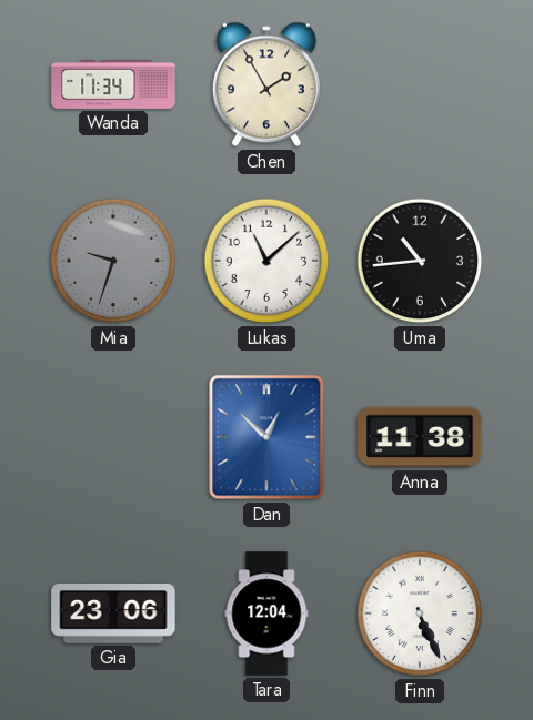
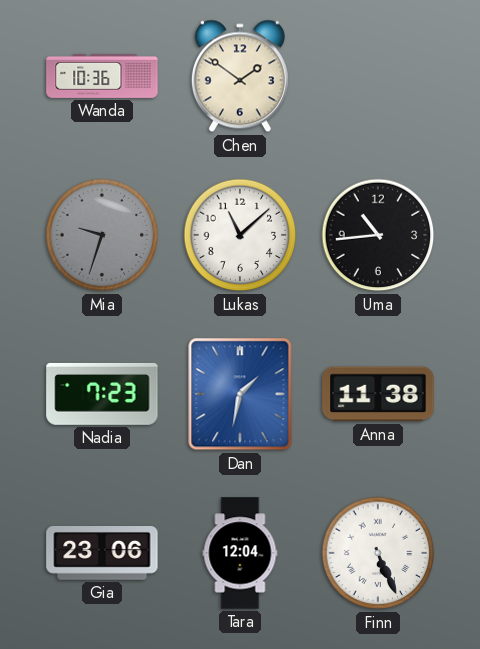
Wanda: 11:34 -> 10:36
Chen: 1:55 -> 1:51
Nadia: none -> 7:23
Dan: 12:52 -> 1:32
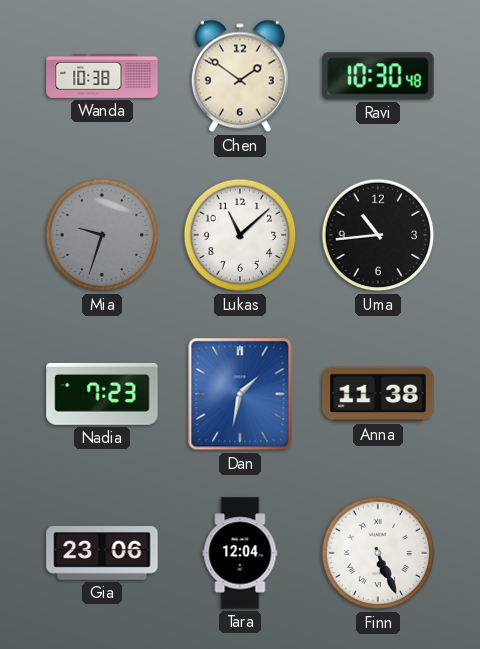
Wanda: 10:36 -> 10:38
Ravi: none -> 10:30
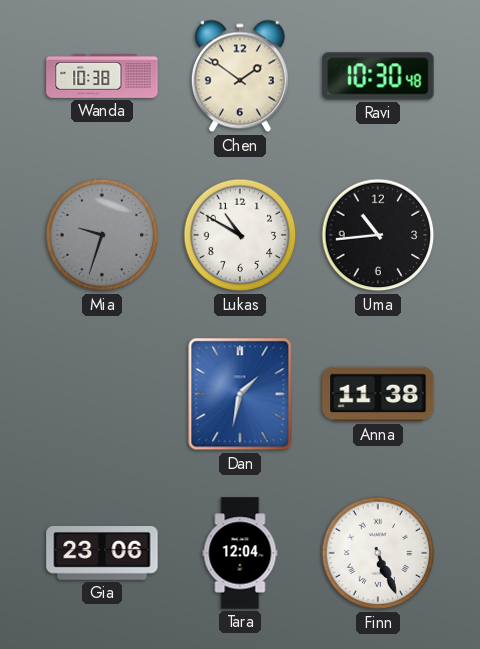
Lukas: 11:08 -> 10:50
Nadia: 7:23 -> none
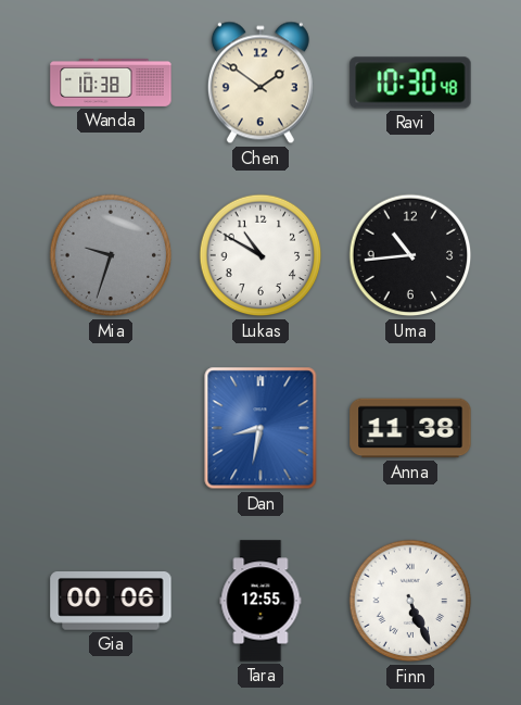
Dan: 1:32 -> 8:32
Gia: 23:06 -> 00:06
Tara: 12:04 -> 12:55
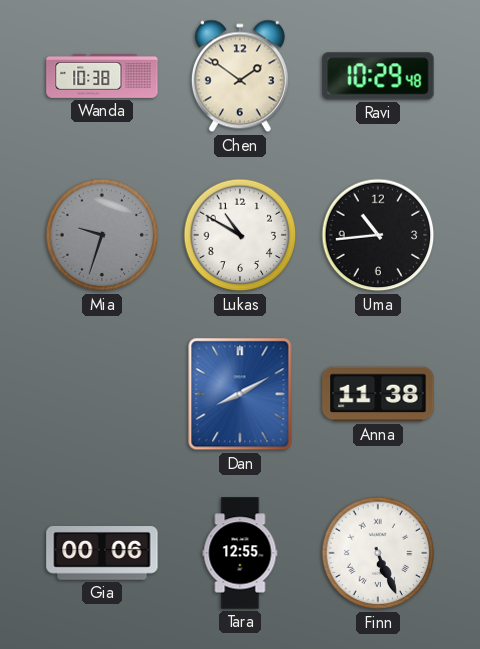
Ravi: 10:30 -> 10:29
Dan: 8:32 -> 8:10
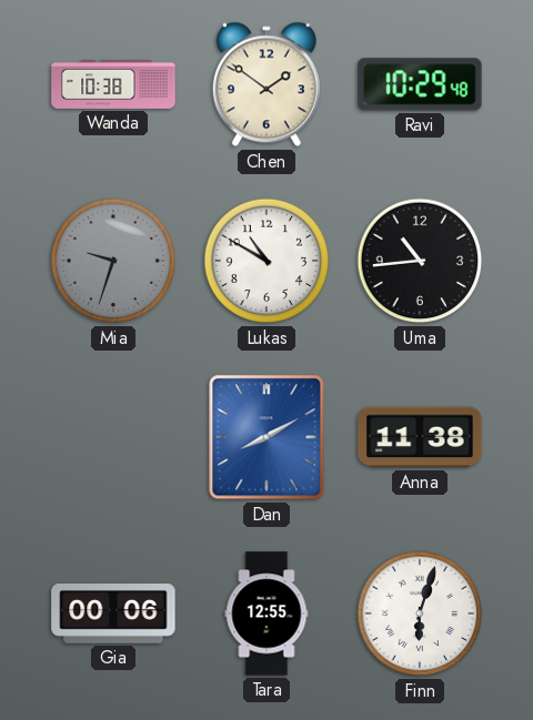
Finn: 5:26 -> 6:03
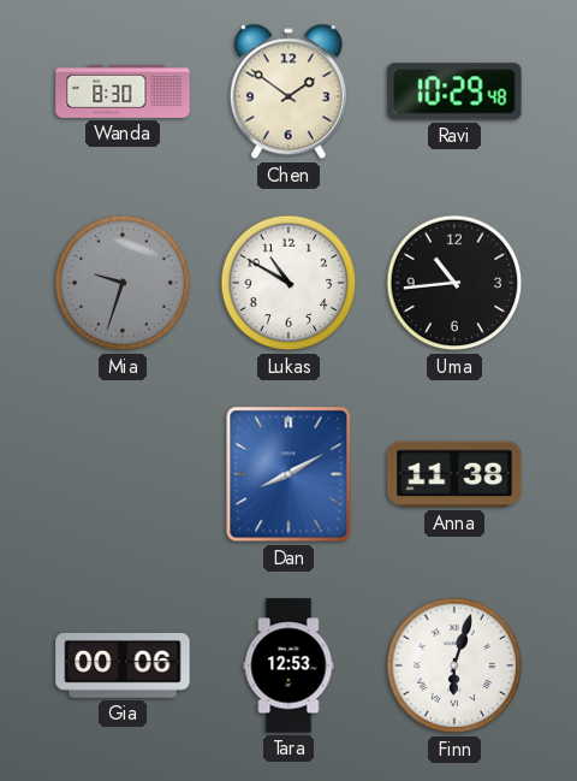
Wanda: 10:38 -> 8:30
Tara: 12:55 -> 12:53
